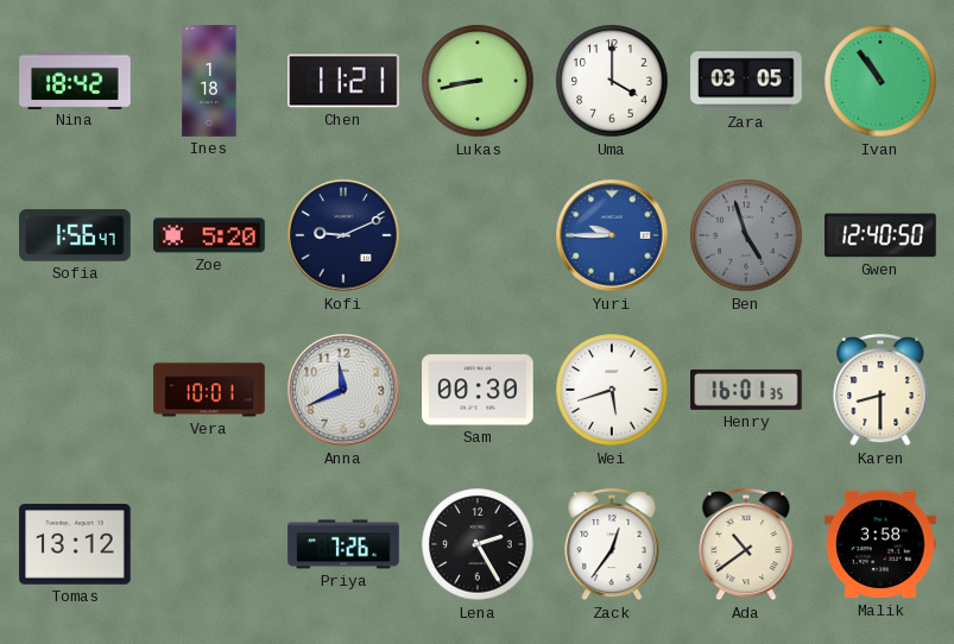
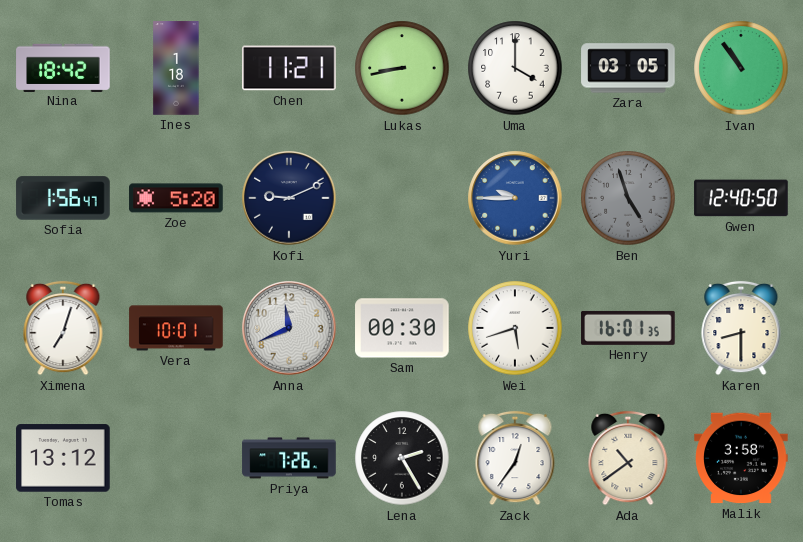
Ximena: none -> 7:03
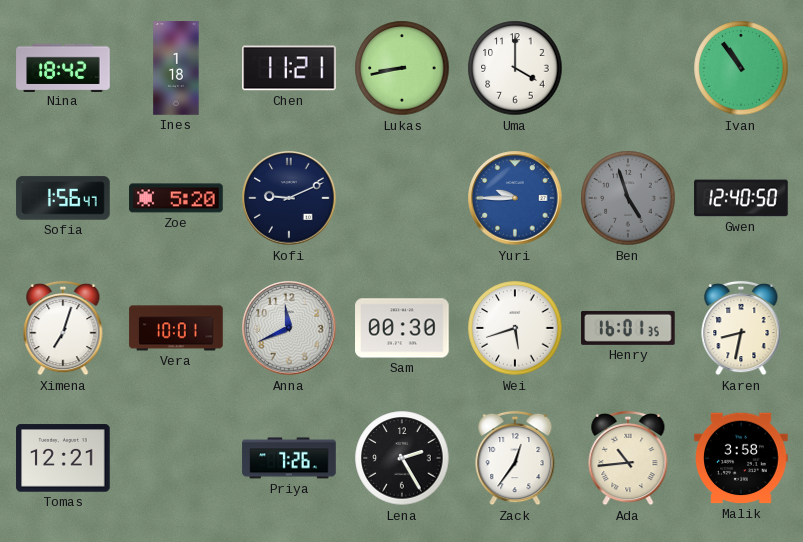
Zara: 03:05 -> none
Karen: 8:30 -> 8:32
Tomas: 13:12 -> 12:21
Ada: 10:39 -> 10:44
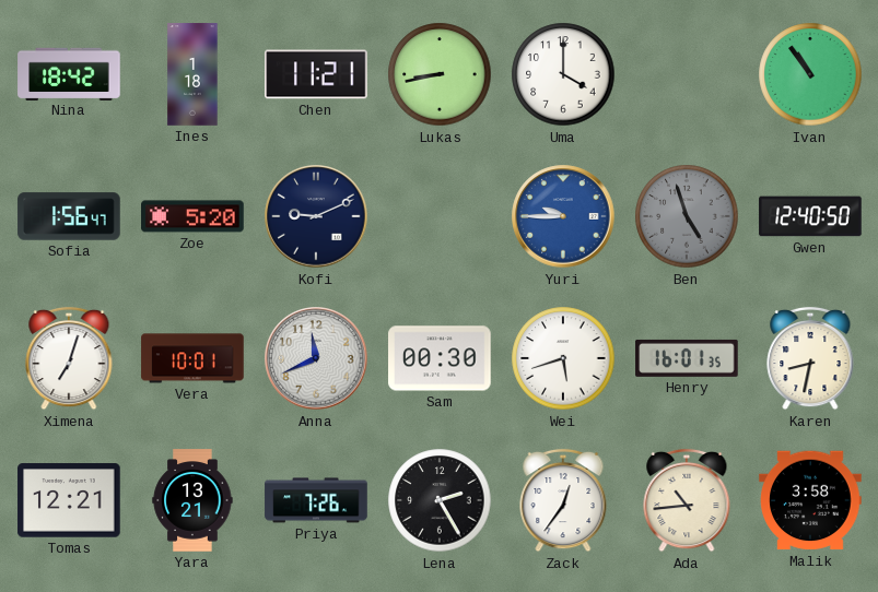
Yara: none -> 13:21
